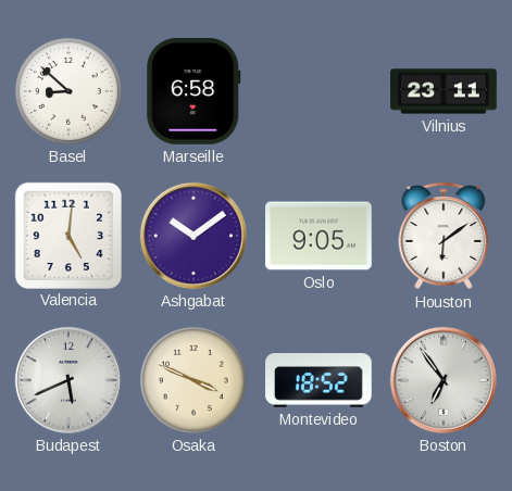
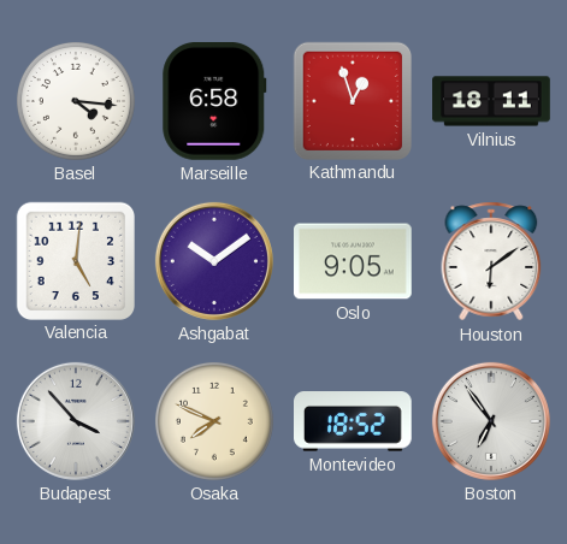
Basel: 8:52 -> 4:16
Kathmandu: none -> 12:57
Vilnius: 23:11 -> 18:11
Budapest: 5:41 -> 3:53
Osaka: 3:49 -> 7:49
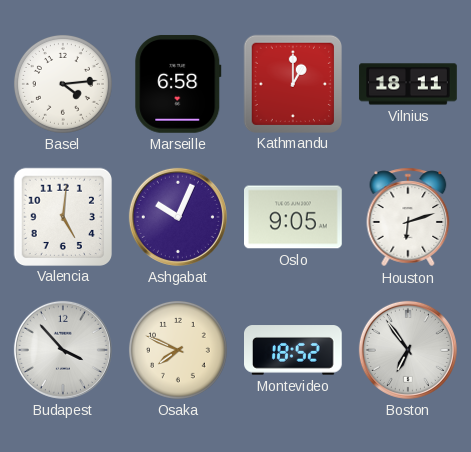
Basel: 4:16 -> 4:14
Kathmandu: 12:57 -> 1:00
Ashgabat: 10:09 -> 10:04
Houston: 6:09 -> 6:12
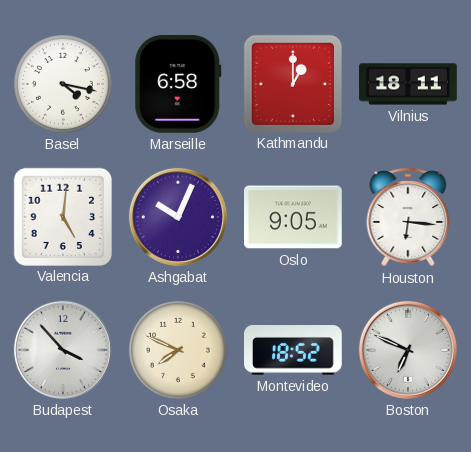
Basel: 4:14 -> 4:17
Houston: 6:12 -> 6:16
Boston: 6:54 -> 6:49
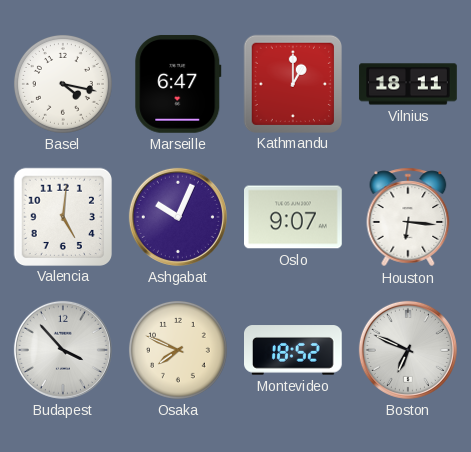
Marseille: 6:58 -> 6:47
Oslo: 9:05 -> 9:07
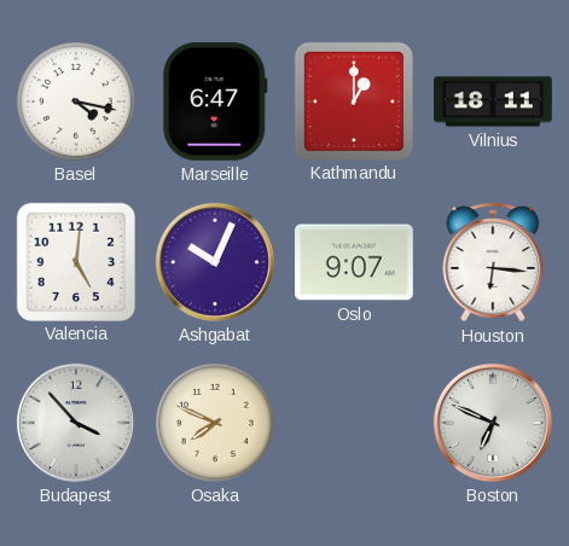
Montevideo: 18:52 -> none
